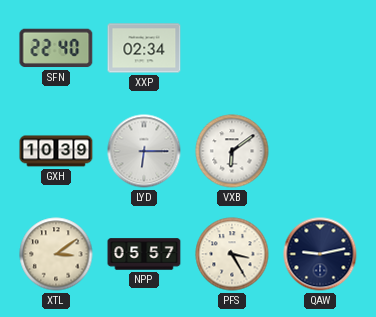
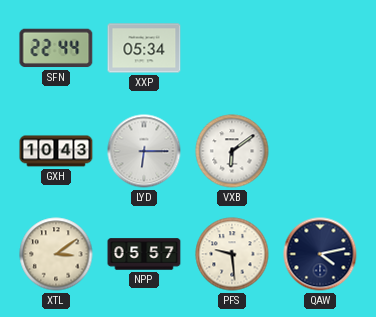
SFN: 22:40 -> 22:44
XXP: 02:34 -> 05:34
GXH: 10:39 -> 10:43
PFS: 3:25 -> 9:29
QAW: 9:13 -> 4:13
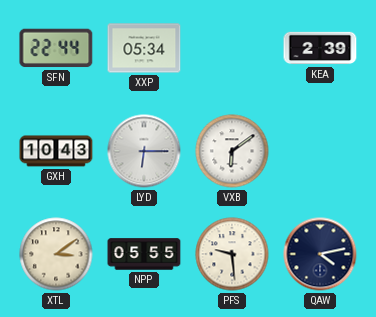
KEA: none -> 2:39
NPP: 05:57 -> 05:55
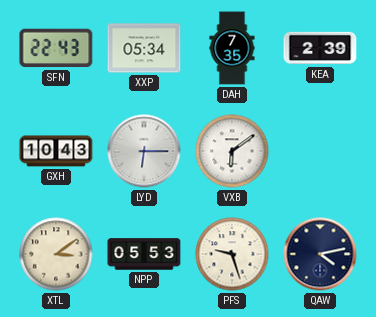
SFN: 22:44 -> 22:43
DAH: none -> 7:35
NPP: 05:55 -> 05:53
PFS: 9:29 -> 9:27
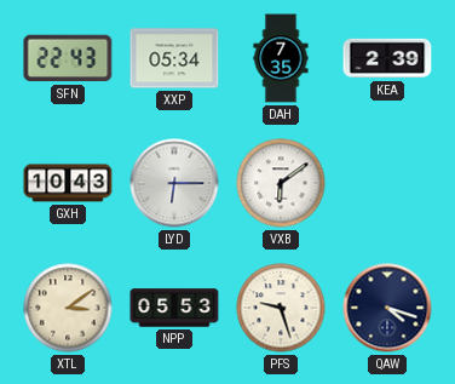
QAW: 4:13 -> 4:18
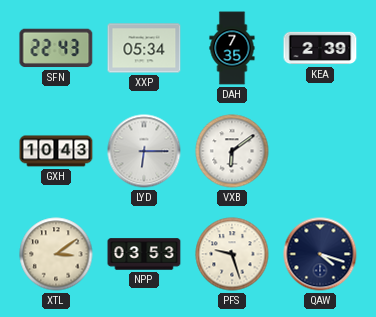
NPP: 05:53 -> 03:53
